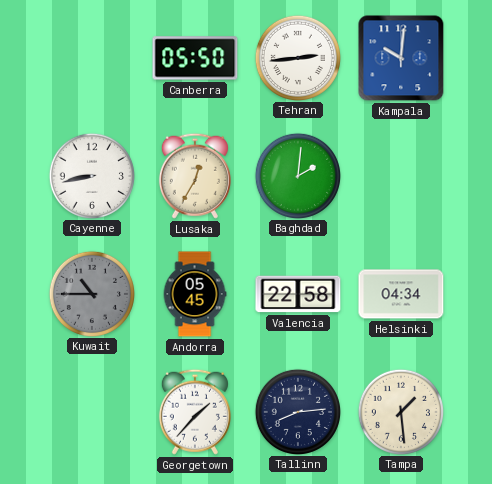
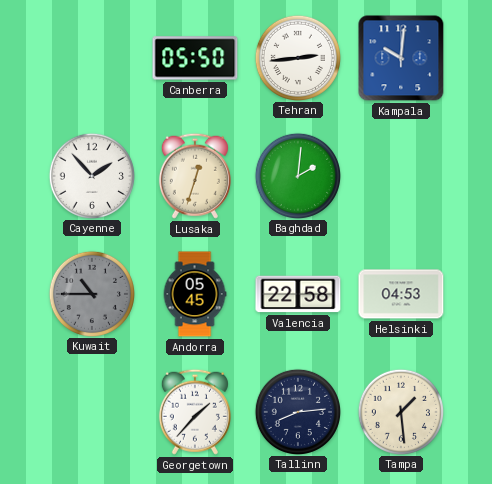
Cayenne: 8:43 -> 1:53
Lusaka: 12:35 -> 12:33
Helsinki: 04:34 -> 04:53
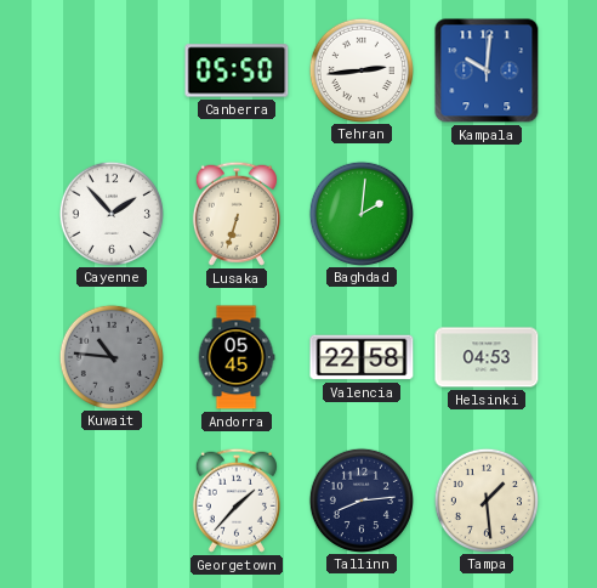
Lusaka: 12:33 -> 6:33
Kuwait: 10:45 -> 10:46
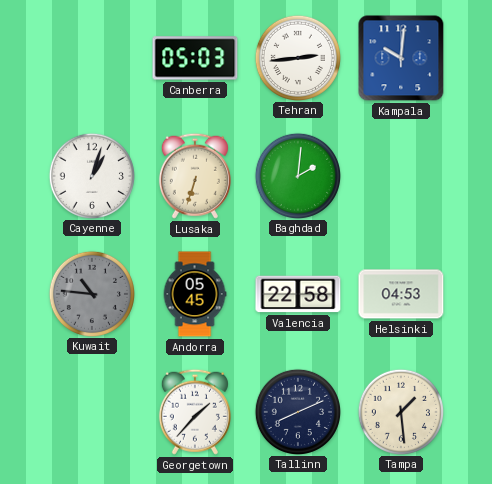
Canberra: 05:50 -> 05:03
Cayenne: 1:53 -> 1:03
Tallinn: 8:14 -> 8:11
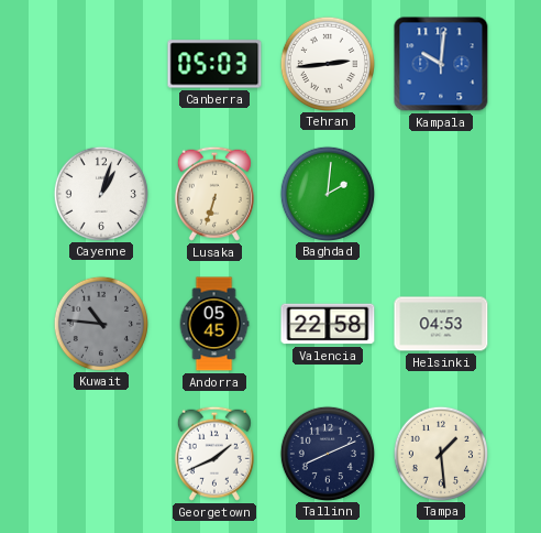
Georgetown: 1:37 -> 1:41
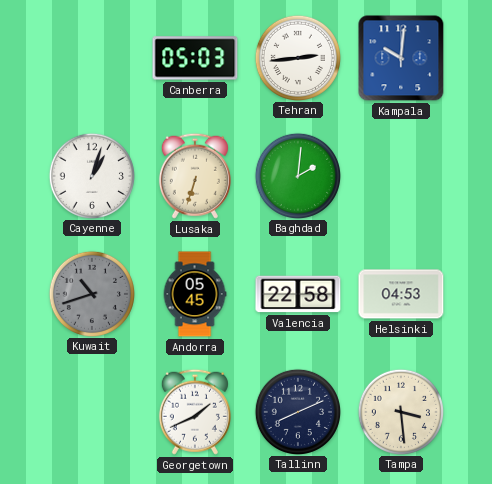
Kuwait: 10:46 -> 10:42
Tampa: 1:29 -> 3:29
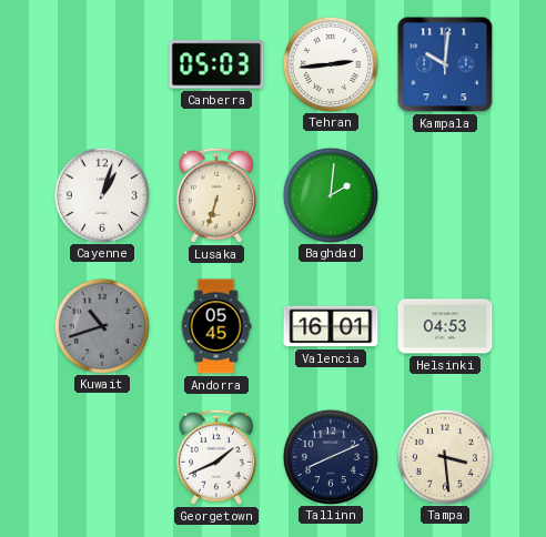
Valencia: 22:58 -> 16:01
